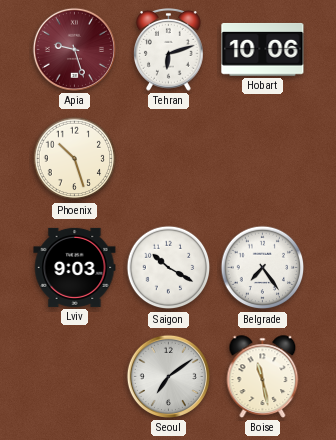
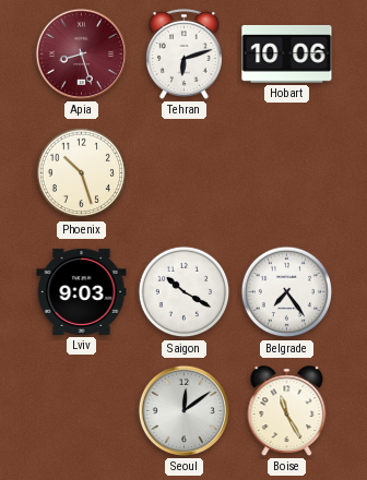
Apia: 9:27 -> 8:27
Seoul: 7:09 -> 12:09
Boise: 11:28 -> 11:25
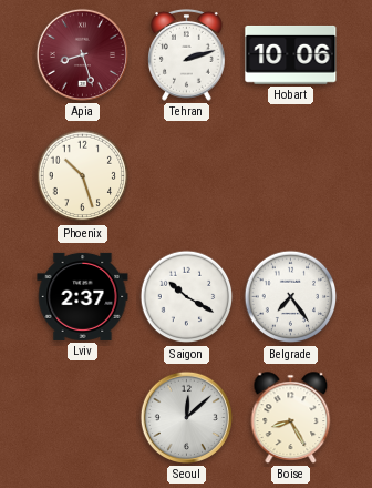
Tehran: 6:12 -> 2:12
Lviv: 9:03 -> 2:37
Seoul: 12:09 -> 12:08
Boise: 11:25 -> 8:25
